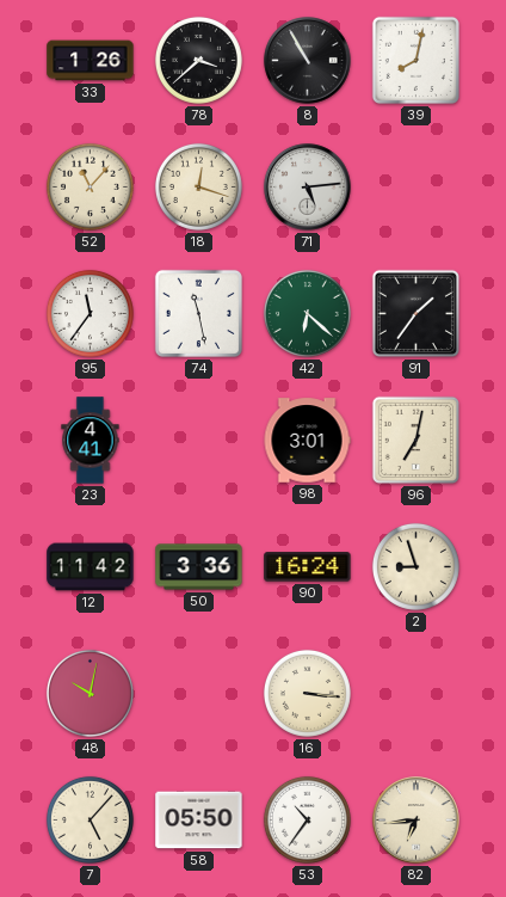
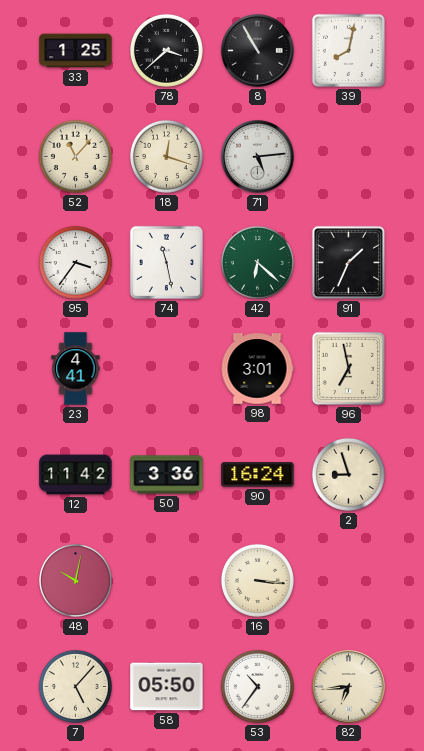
33: 1:26 -> 1:25
95: 11:36 -> 3:36
91: 1:36 -> 1:34
96: 7:02 -> 6:58
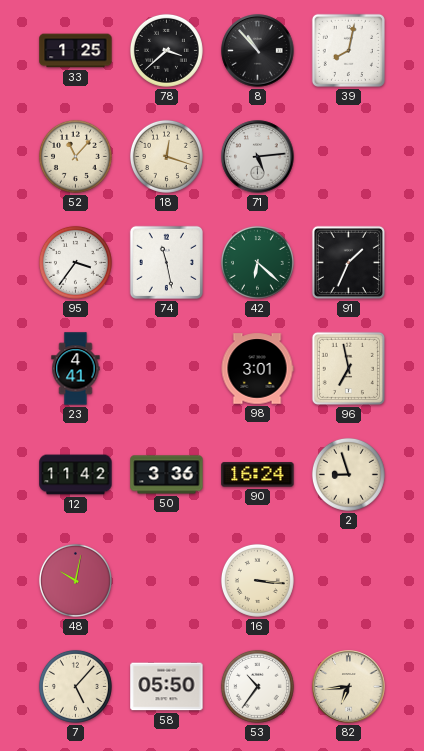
8: 10:55 -> 10:53
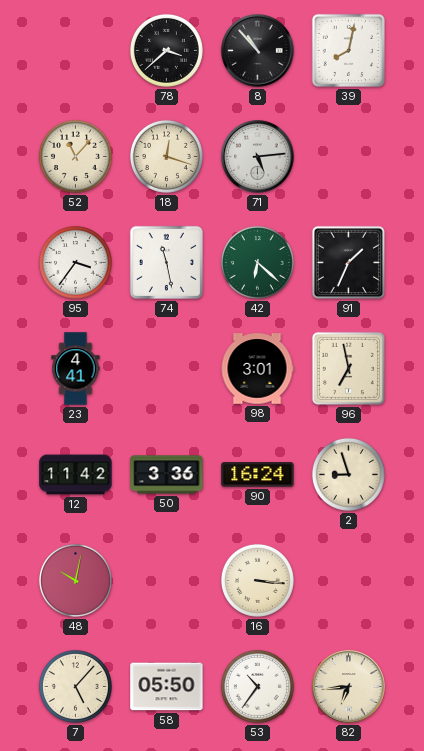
33: 1:25 -> none
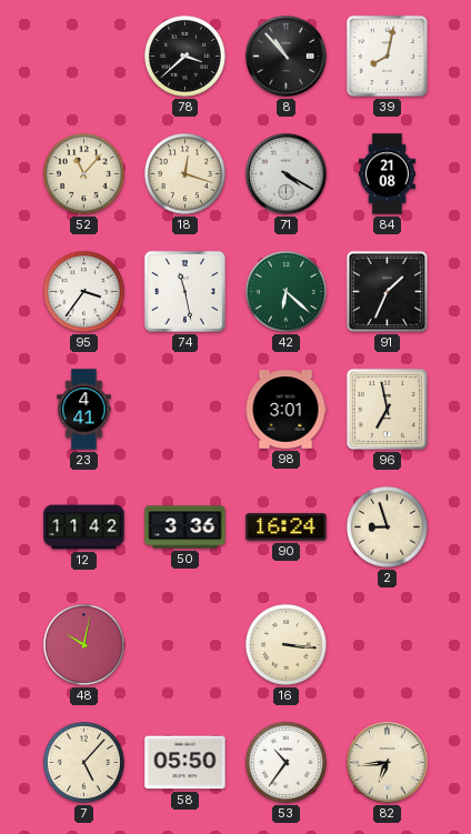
71: 5:14 -> 4:20
84: none -> 21:08
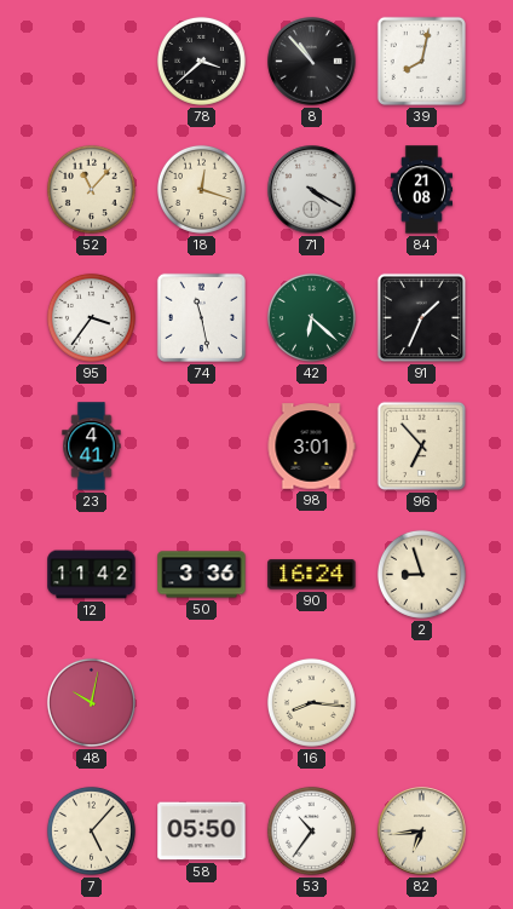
96: 6:58 -> 6:53
16: 3:16 -> 8:16
